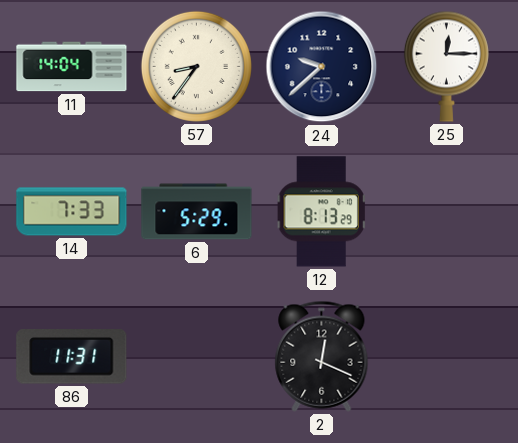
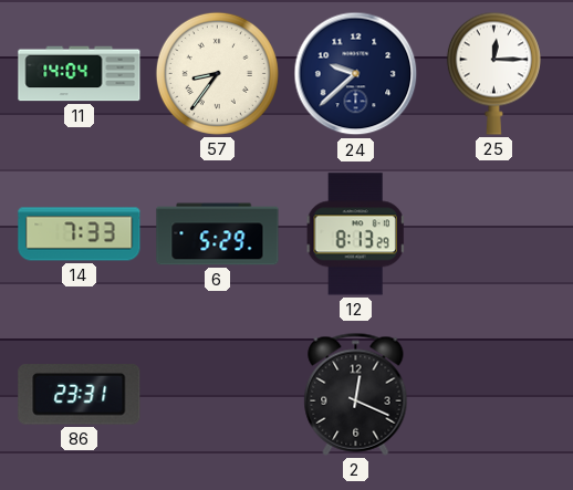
86: 11:31 -> 23:31
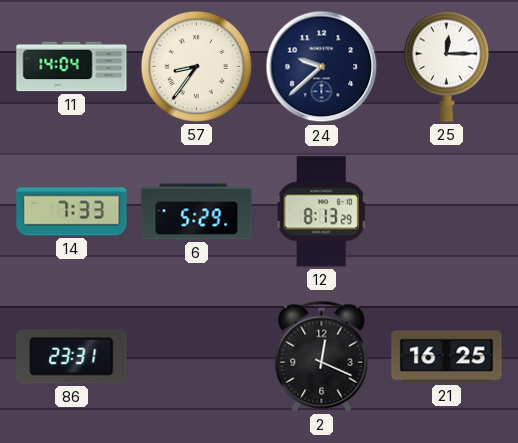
21: none -> 16:25
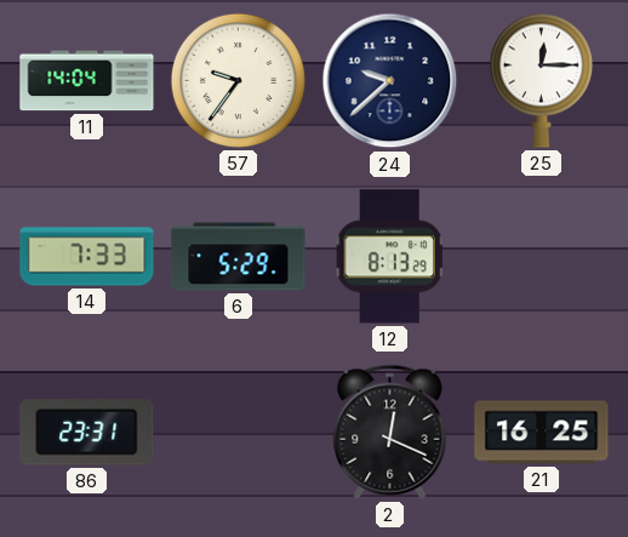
57: 8:36 -> 9:36
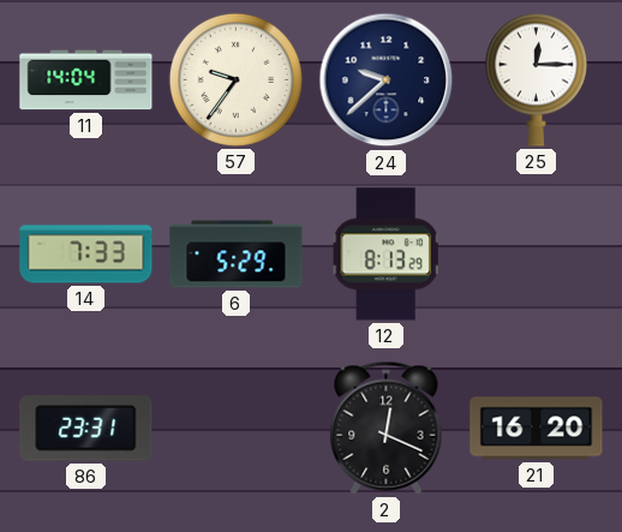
21: 16:25 -> 16:20
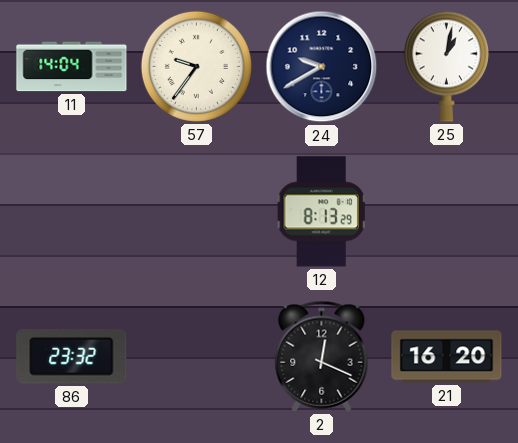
24: 9:38 -> 9:40
25: 12:15 -> 1:02
14: 7:33 -> none
6: 5:29 -> none
86: 23:31 -> 23:32
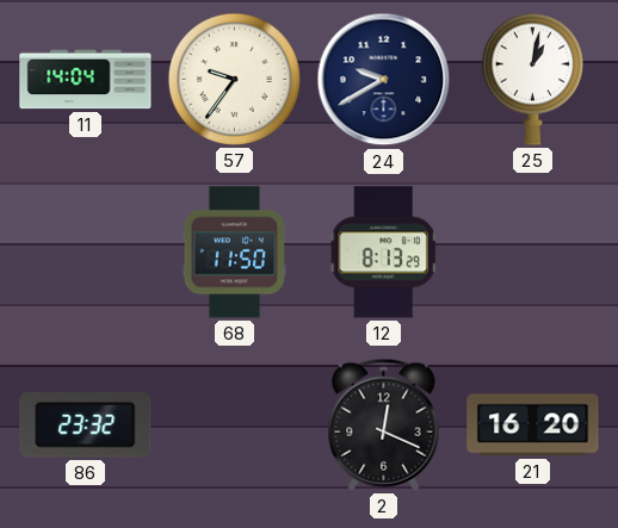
68: none -> 11:50
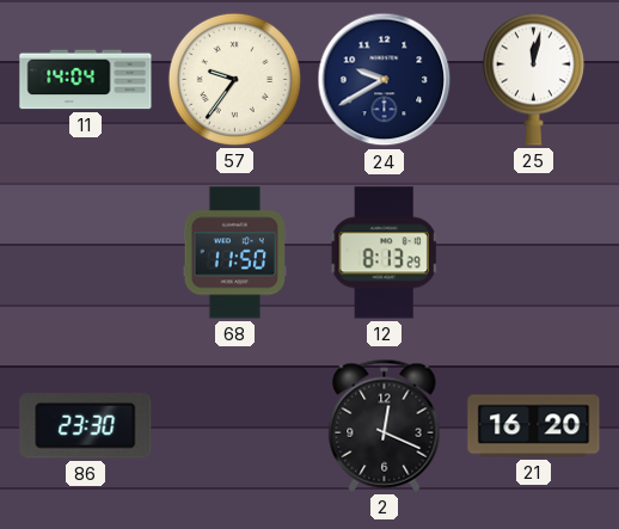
25: 1:02 -> 12:02
86: 23:32 -> 23:30
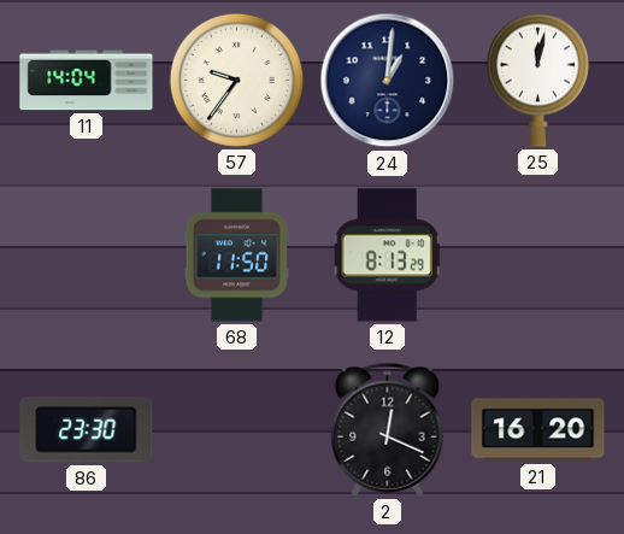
24: 9:40 -> 1:01
